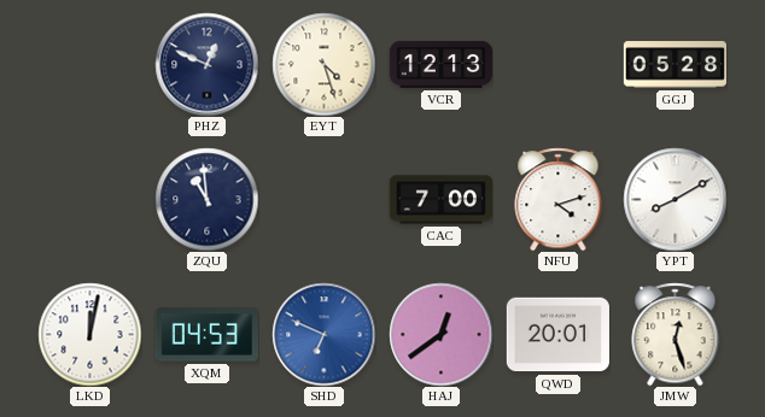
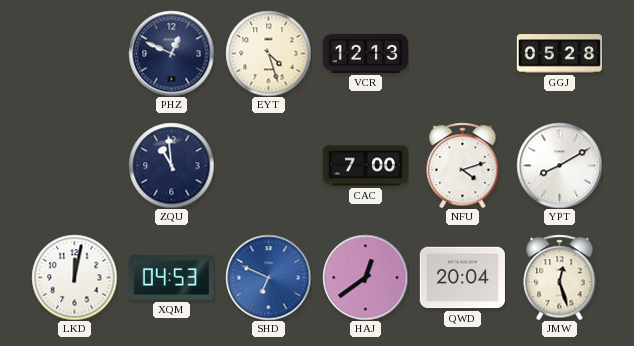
QWD: 20:01 -> 20:04
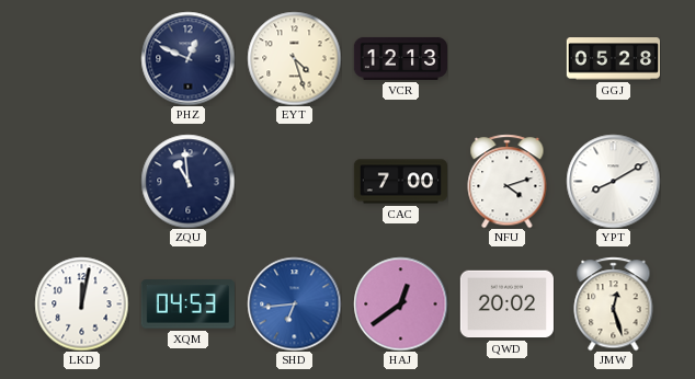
SHD: 6:49 -> 6:44
QWD: 20:04 -> 20:02
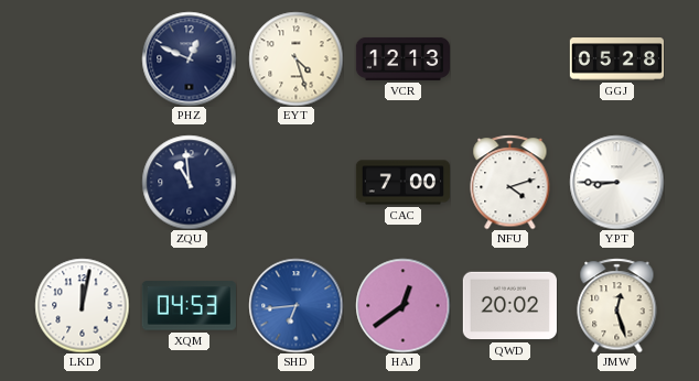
YPT: 8:10 -> 8:45
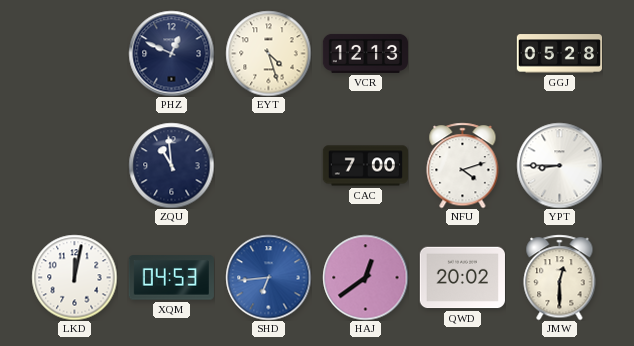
JMW: 12:27 -> 12:30
